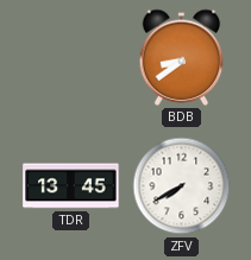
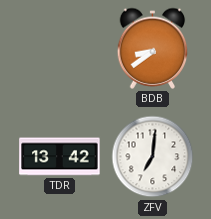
TDR: 13:45 -> 13:42
ZFV: 7:40 -> 7:01
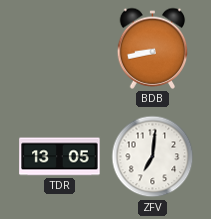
BDB: 8:39 -> 8:43
TDR: 13:42 -> 13:05
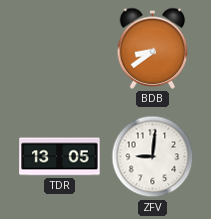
BDB: 8:43 -> 8:39
ZFV: 7:01 -> 9:01
